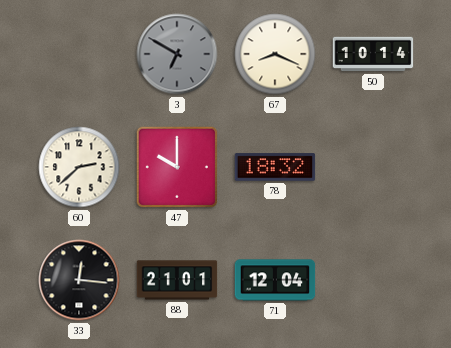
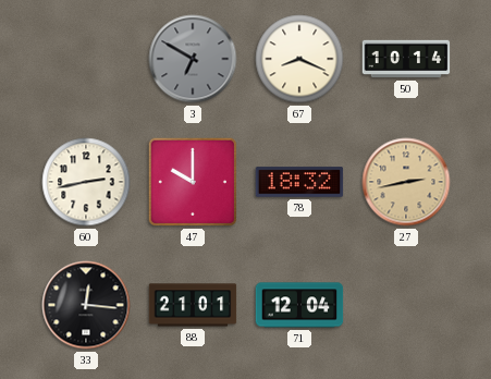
60: 2:38 -> 2:43
27: none -> 2:43
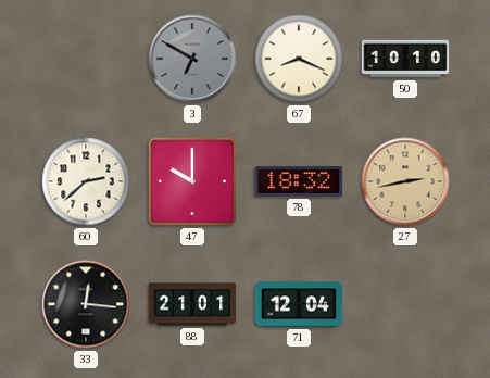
50: 10:14 -> 10:10
60: 2:43 -> 2:38
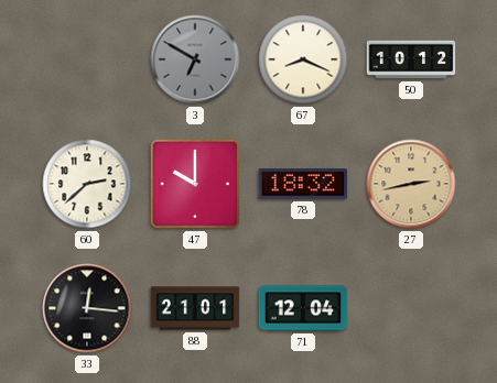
50: 10:10 -> 10:12
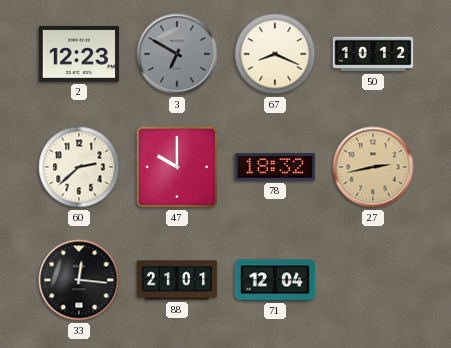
2: none -> 12:23
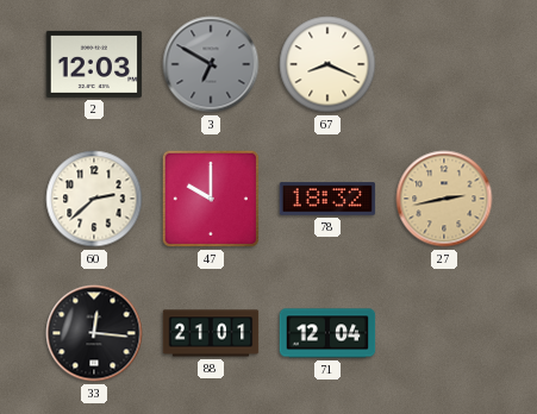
2: 12:23 -> 12:03
50: 10:12 -> none
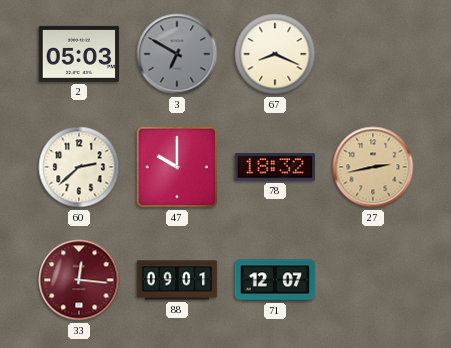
2: 12:03 -> 05:03
33 dial: black -> burgundy
88: 21:01 -> 09:01
71: 12:04 -> 12:07
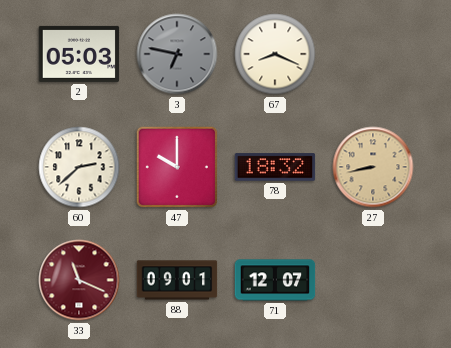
3: 6:50 -> 6:47
27: 2:43 -> 8:43
33: 12:16 -> 11:19
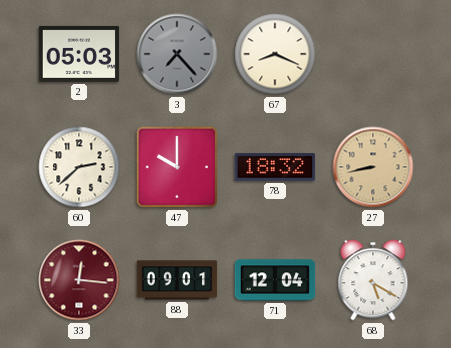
3: 6:47 -> 7:23
33: 11:19 -> 12:16
71: 12:07 -> 12:04
68: none -> 5:20
